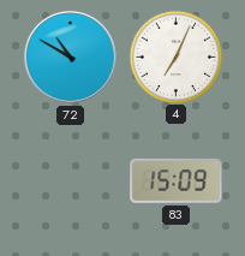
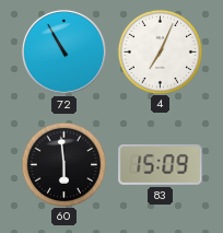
72: 10:50 -> 10:55
60: none -> 5:59
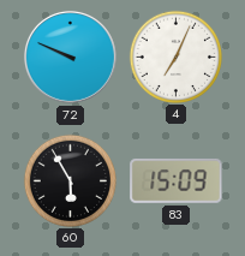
72: 10:55 -> 9:49
60: 5:59 -> 5:55
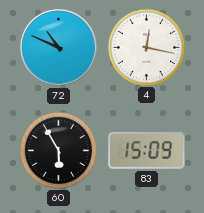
72: 9:49 -> 10:49
4: 7:04 -> 12:17
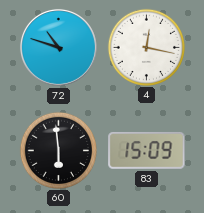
72: 10:49 -> 10:48
60: 5:55 -> 5:59
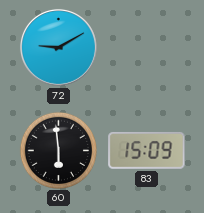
72: 10:48 -> 9:10
4: 12:17 -> none
